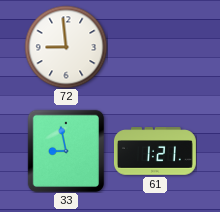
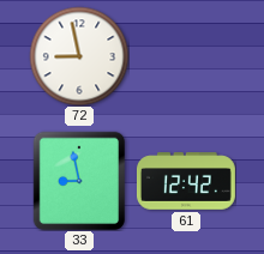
72: 8:59 -> 8:58
61: 1:21 -> 12:42
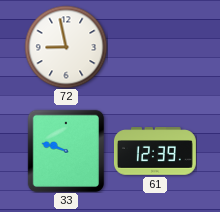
33: 8:58 -> 9:48
61: 12:42 -> 12:39
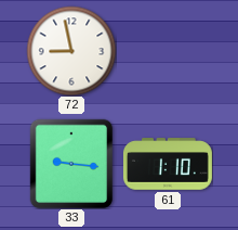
33: 9:48 -> 9:16
61: 12:39 -> 1:10
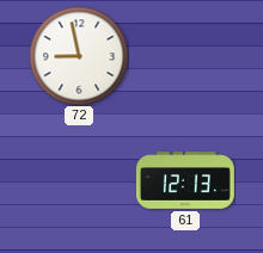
33: 9:16 -> none
61: 1:10 -> 12:13
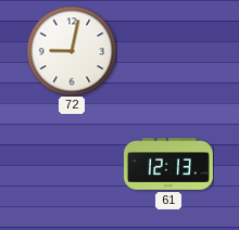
72: 8:58 -> 9:02
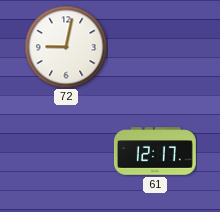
61: 12:13 -> 12:17
